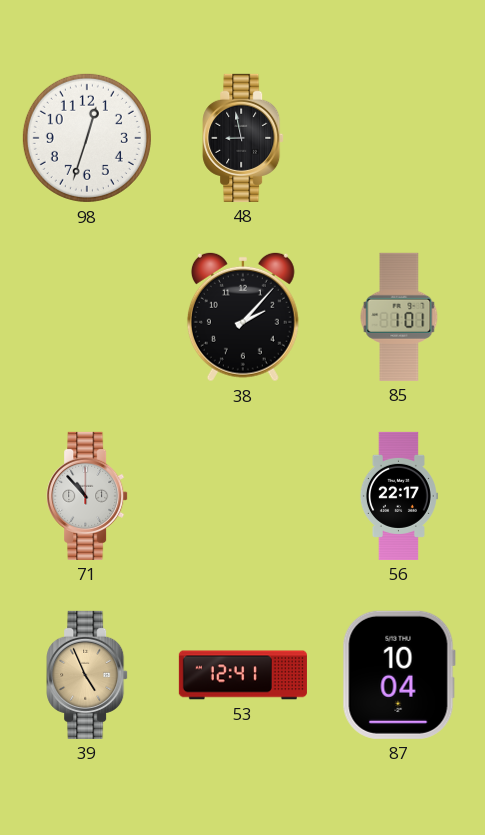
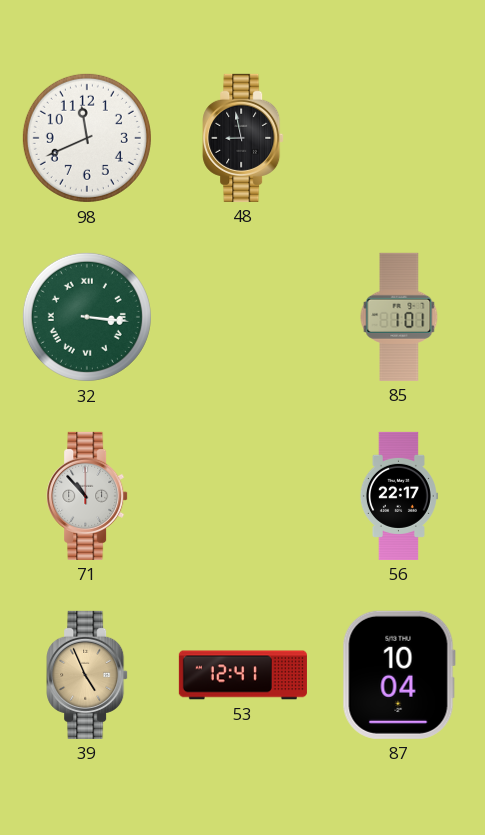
98: 12:33 -> 11:41
32: none -> 3:16
38: 2:07 -> none
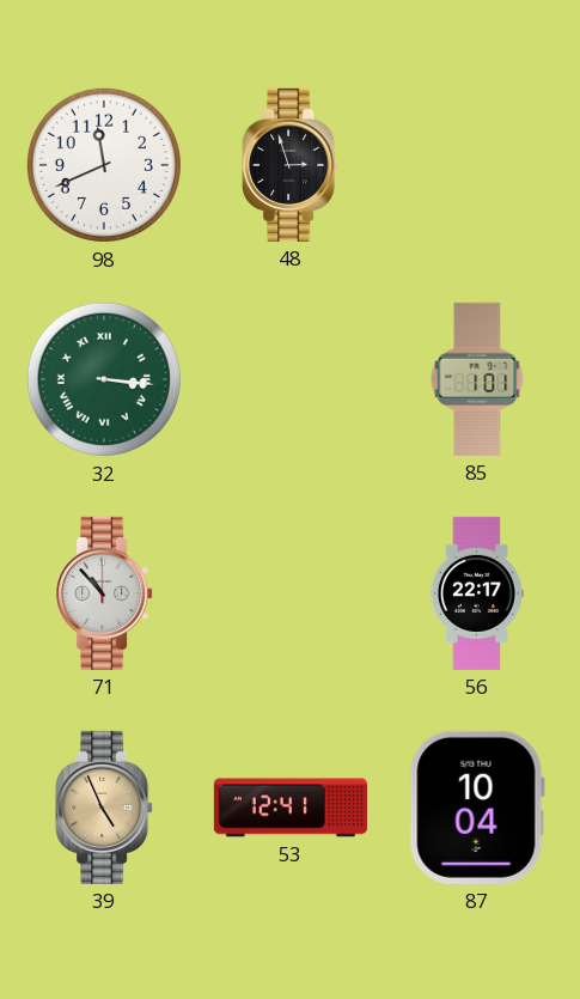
48: 8:58 -> 2:57
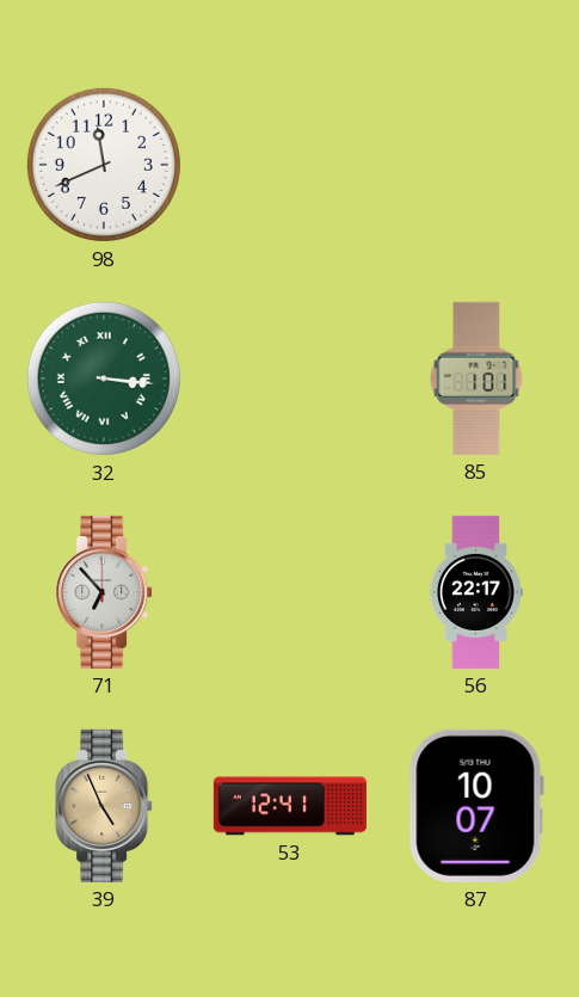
48: 2:57 -> none
71: 10:53 -> 6:53
87: 10:04 -> 10:07
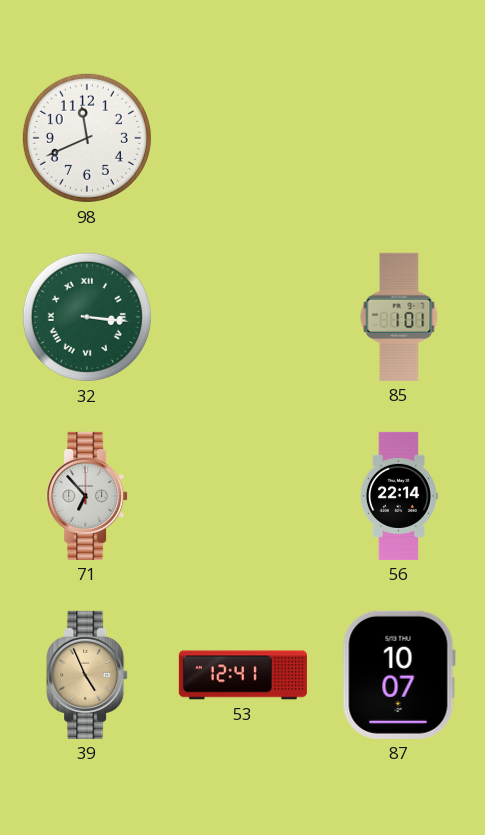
56: 22:17 -> 22:14
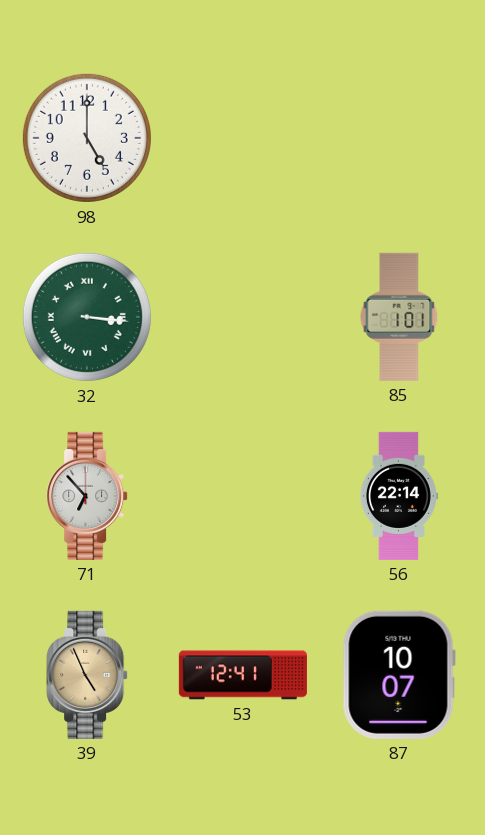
98: 11:41 -> 5:00
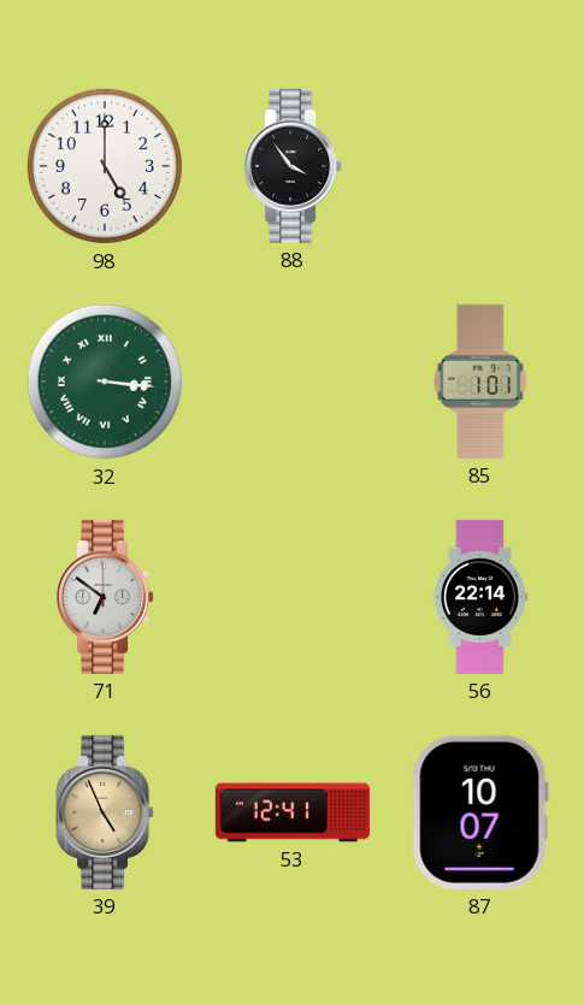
88: none -> 3:54
71: 6:53 -> 6:51
